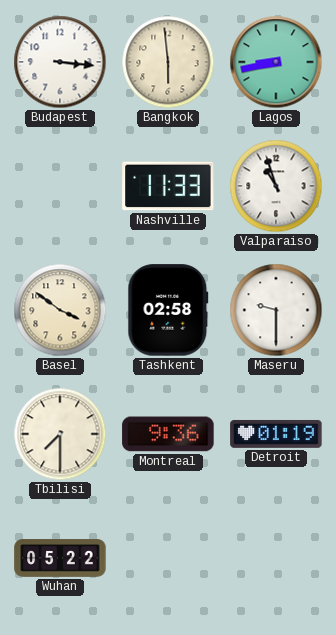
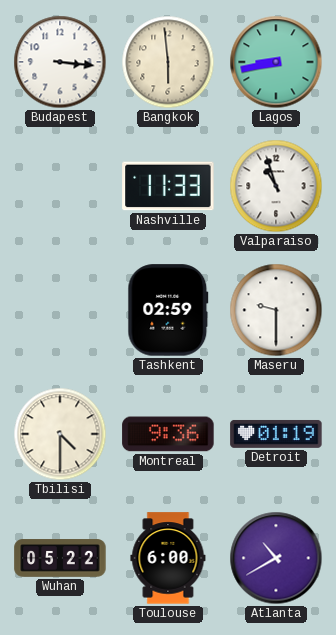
Basel: 3:51 -> none
Tashkent: 02:58 -> 02:59
Tbilisi: 7:30 -> 4:30
Toulouse: none -> 6:00
Atlanta: none -> 10:40
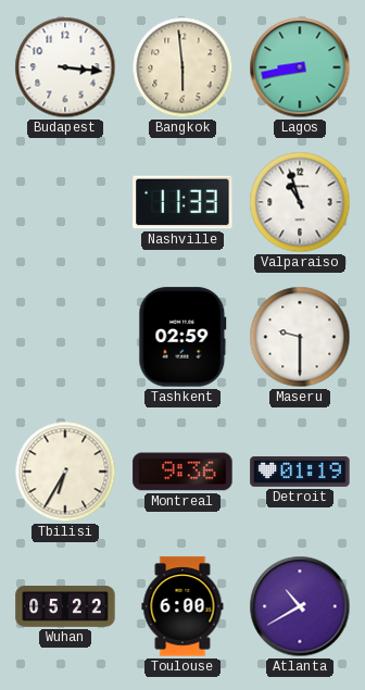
Tbilisi: 4:30 -> 6:35
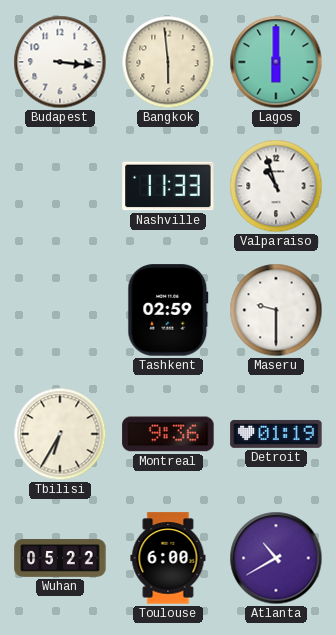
Lagos: 8:43 -> 6:00
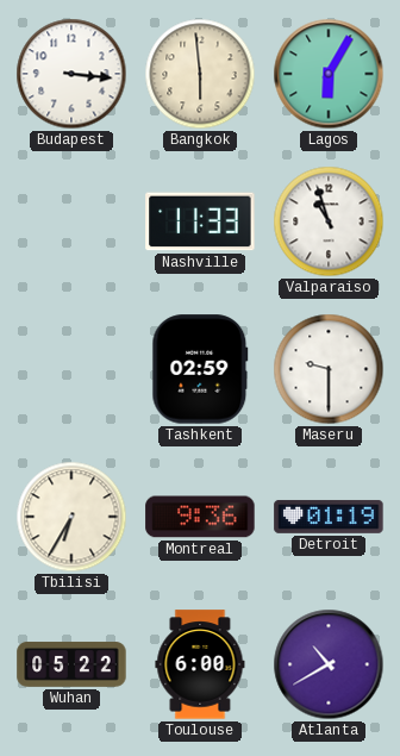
Lagos: 6:00 -> 6:05
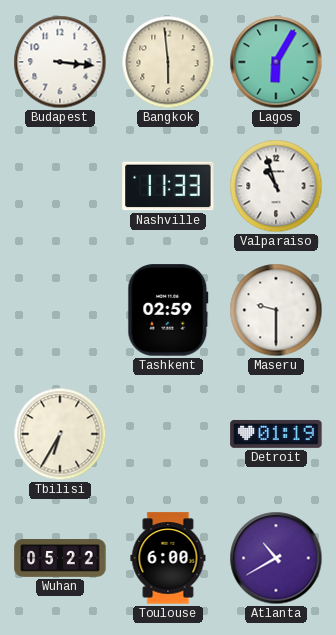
Montreal: 9:36 -> none
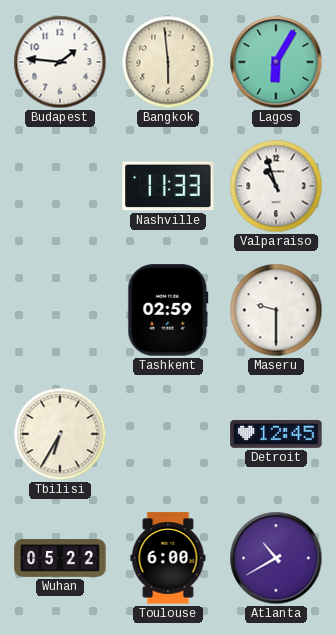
Budapest: 3:16 -> 1:46
Detroit: 01:19 -> 12:45
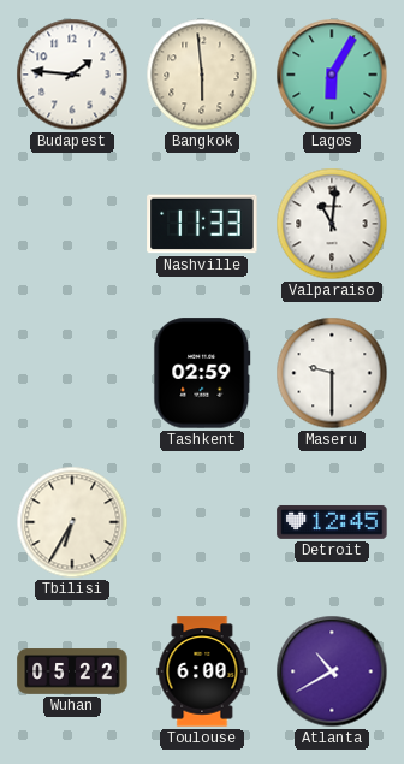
Valparaiso: 10:57 -> 11:01
